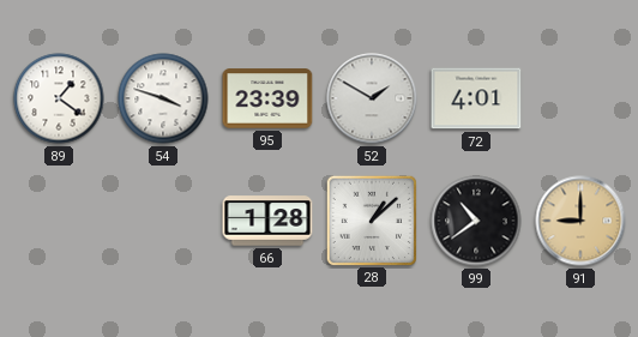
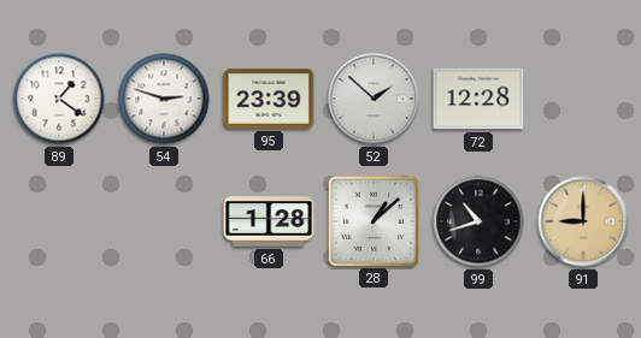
54: 3:48 -> 2:48
52: 1:50 -> 1:52
72: 4:01 -> 12:28
99: 10:39 -> 10:42
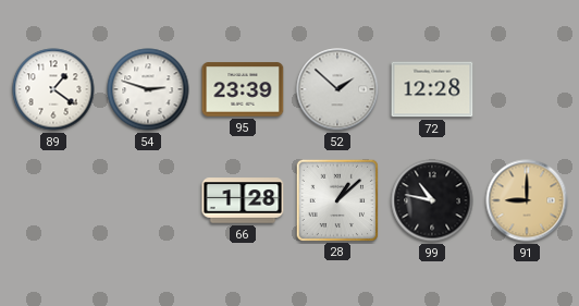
99: 10:42 -> 10:47
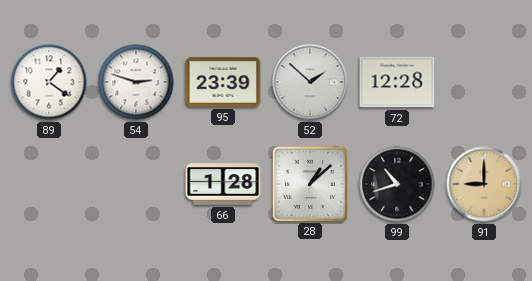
99: 10:47 -> 10:42
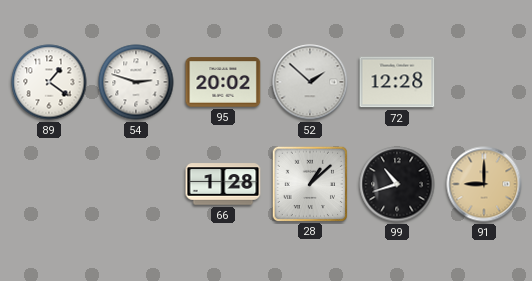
95: 23:39 -> 20:02
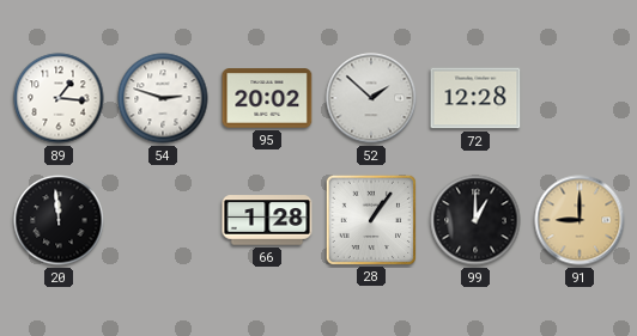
89: 1:21 -> 1:16
20: none -> 11:59
28: 1:08 -> 1:06
99: 10:42 -> 1:00
